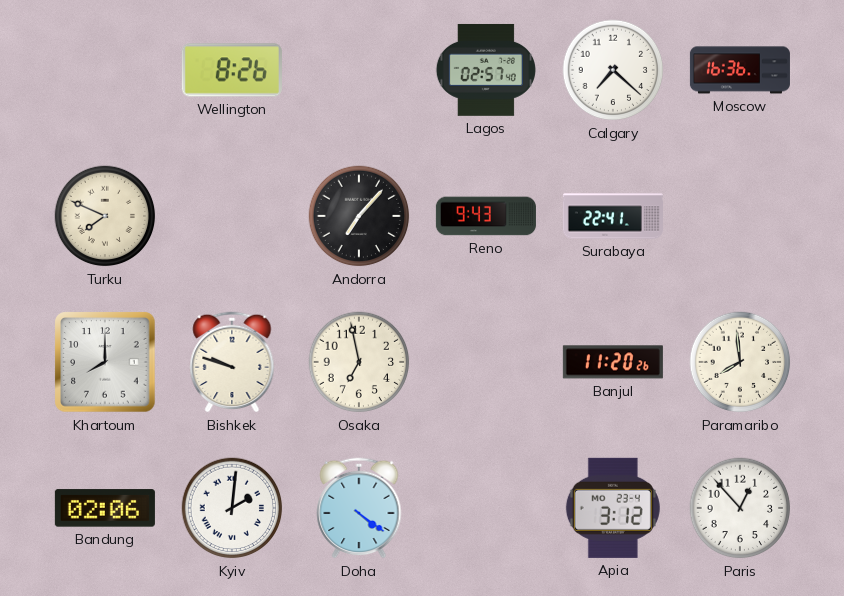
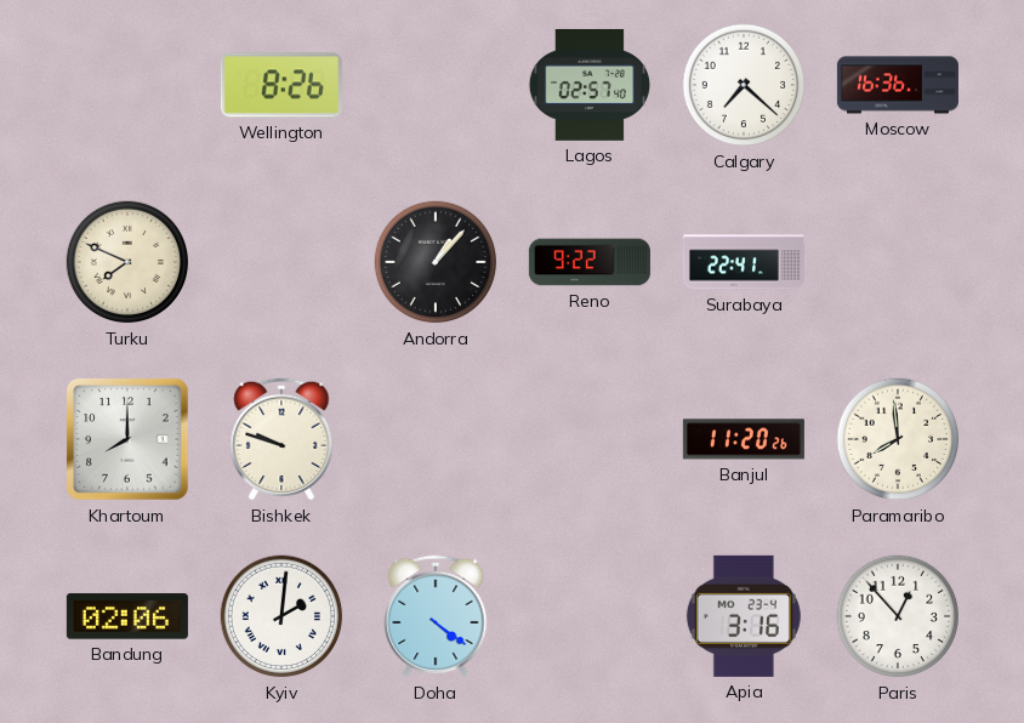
Andorra: 7:07 -> 1:07
Reno: 9:43 -> 9:22
Osaka: 6:58 -> none
Apia: 3:12 -> 3:16
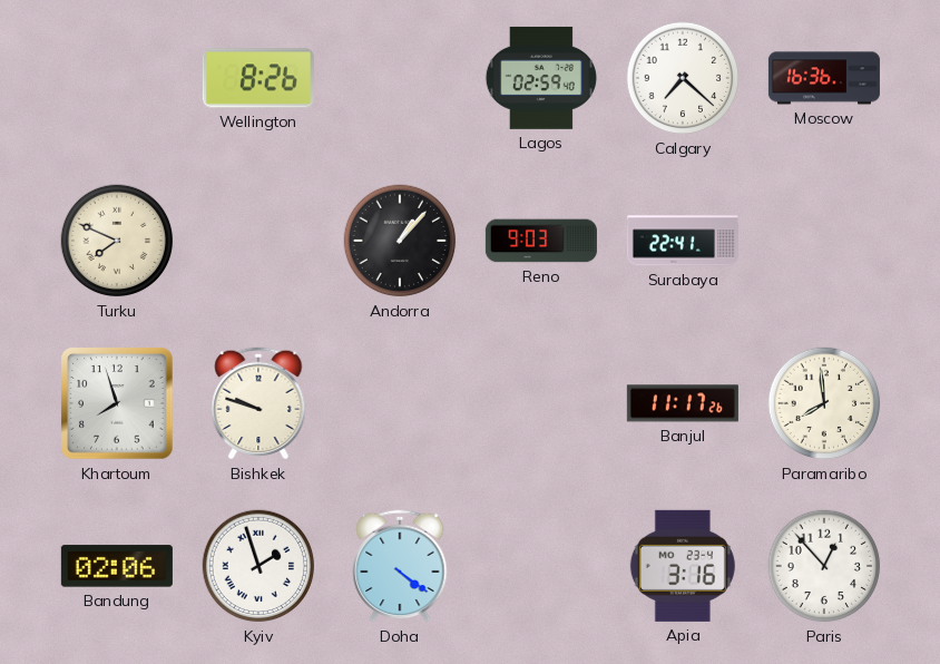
Lagos: 02:57 -> 02:59
Reno: 9:22 -> 9:03
Khartoum: 8:00 -> 7:57
Banjul: 11:20 -> 11:17
Kyiv: 2:01 -> 1:57
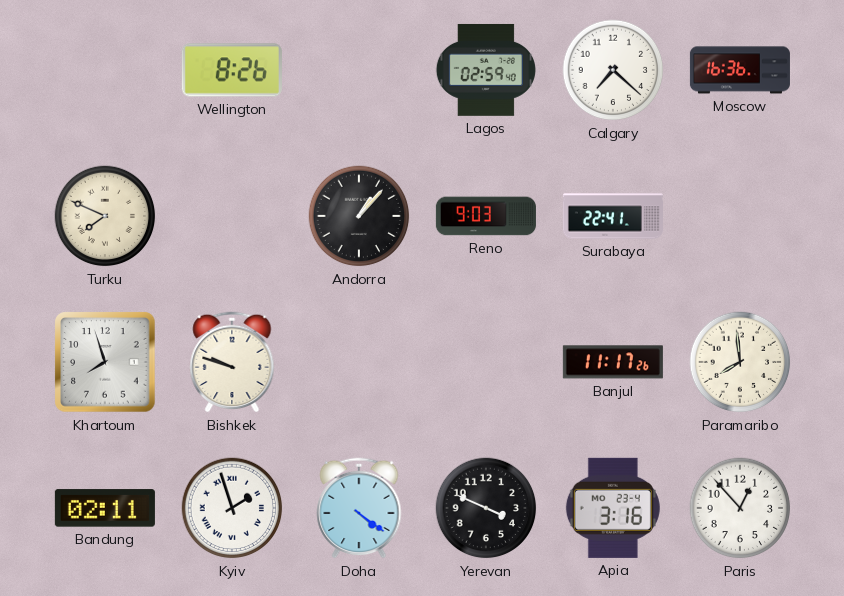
Bandung: 02:06 -> 02:11
Yerevan: none -> 3:49
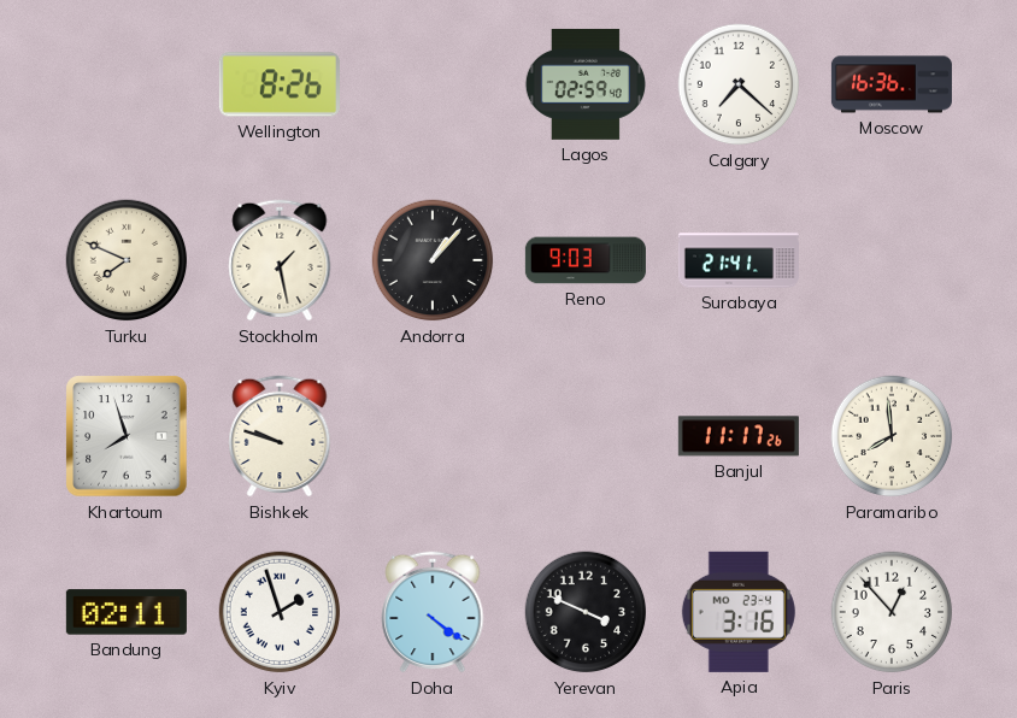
Stockholm: none -> 1:28
Surabaya: 22:41 -> 21:41
